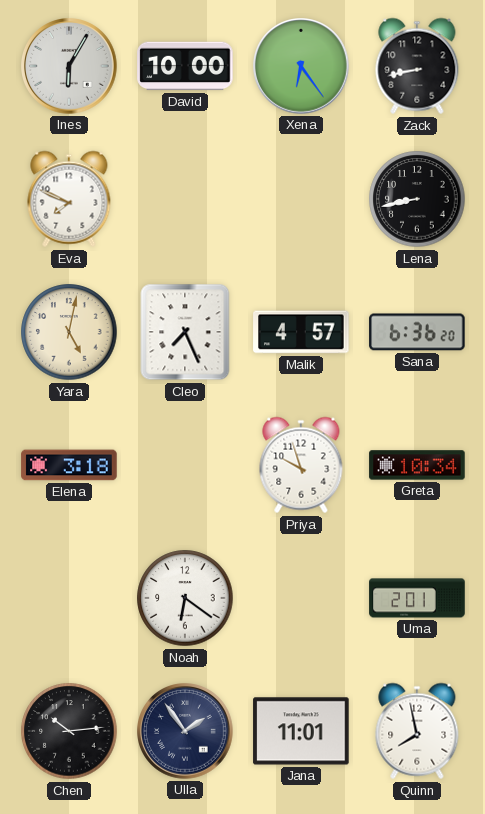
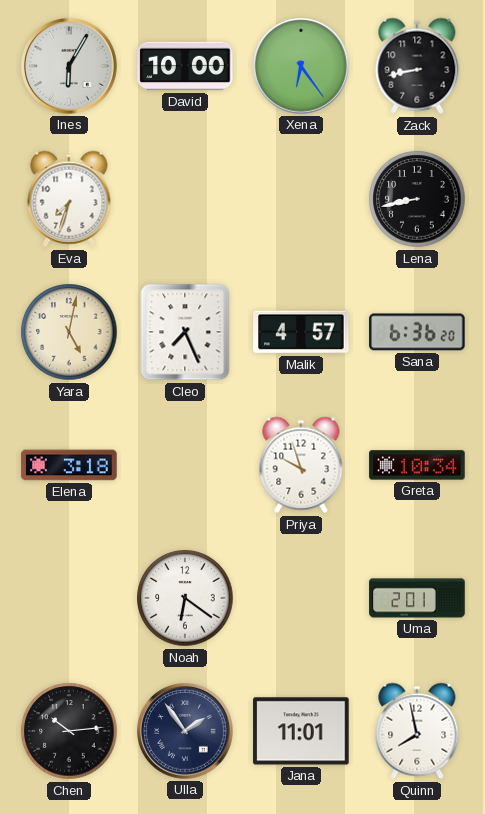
Eva: 7:49 -> 7:33
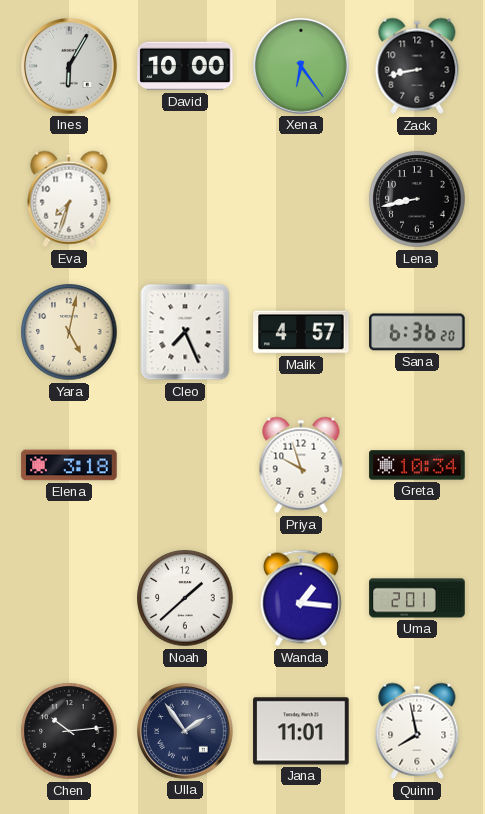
Noah: 6:21 -> 1:38
Wanda: none -> 1:16
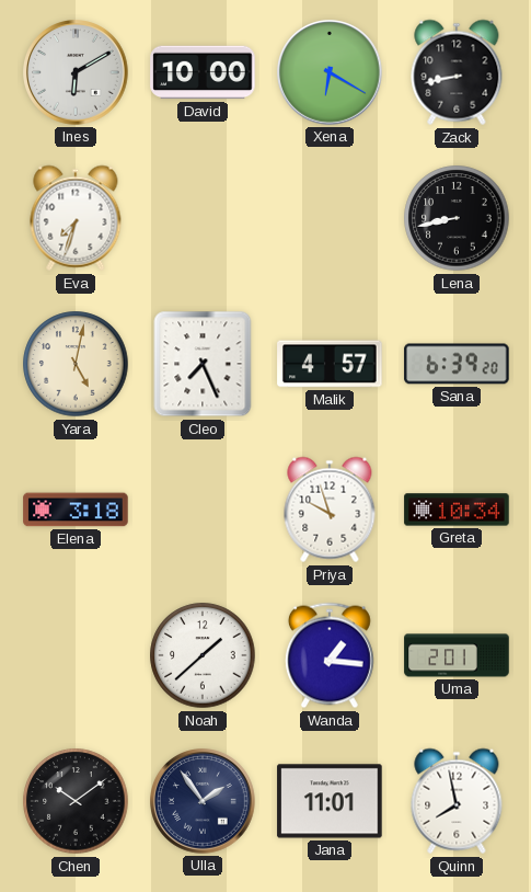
Ines: 6:05 -> 6:10
Xena: 6:24 -> 6:20
Sana: 6:36 -> 6:39
Chen: 10:14 -> 10:09
